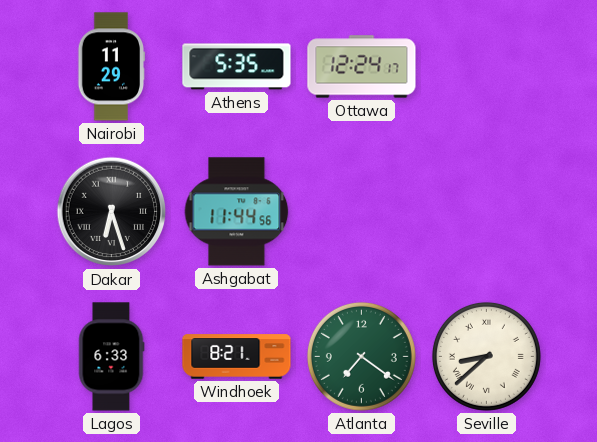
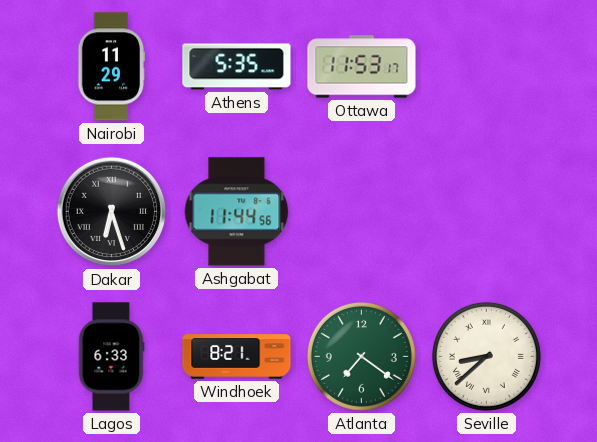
Ottawa: 12:24 -> 11:53
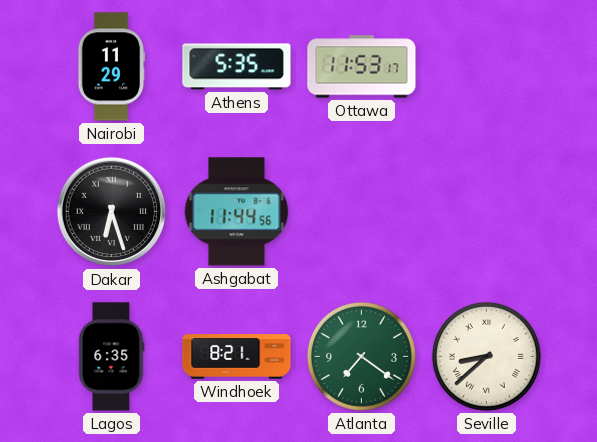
Lagos: 6:33 -> 6:35
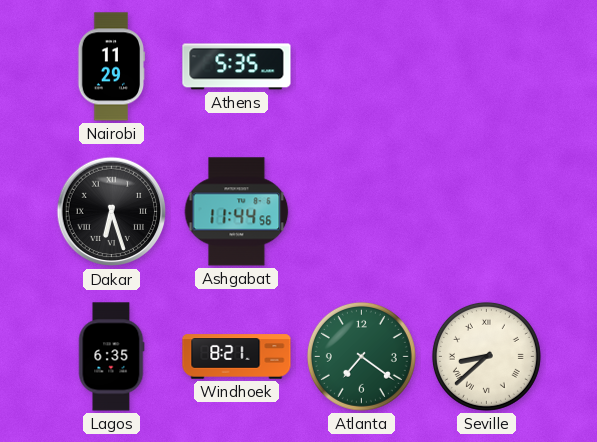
Ottawa: 11:53 -> none
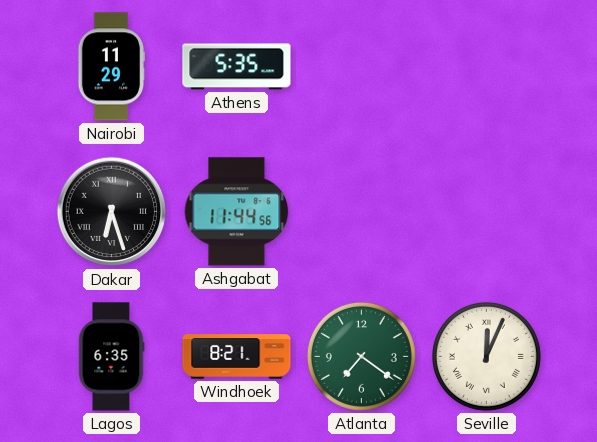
Seville: 8:38 -> 12:04
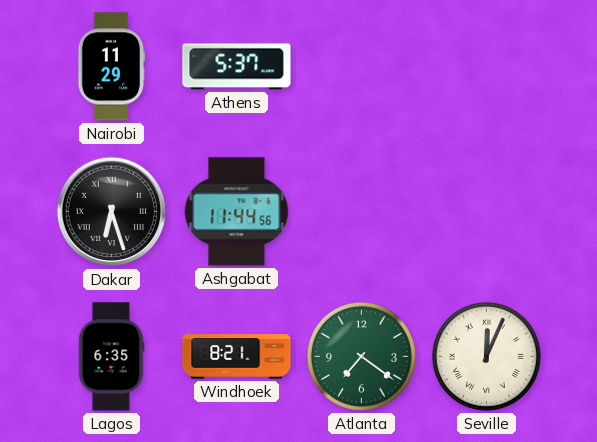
Athens: 5:35 -> 5:37
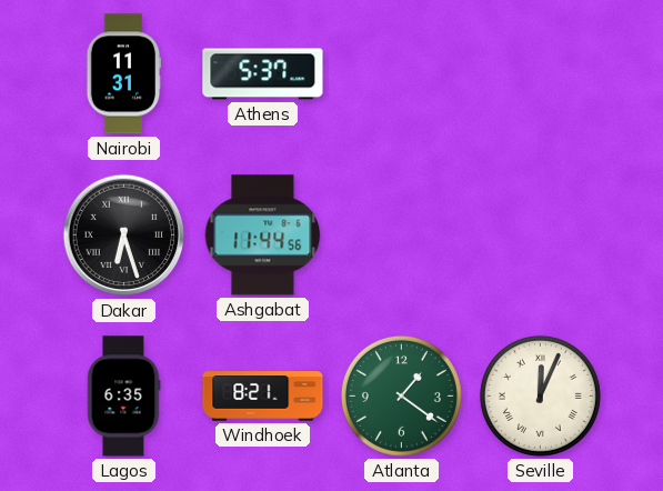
Nairobi: 11:29 -> 11:31
Atlanta: 7:21 -> 1:21
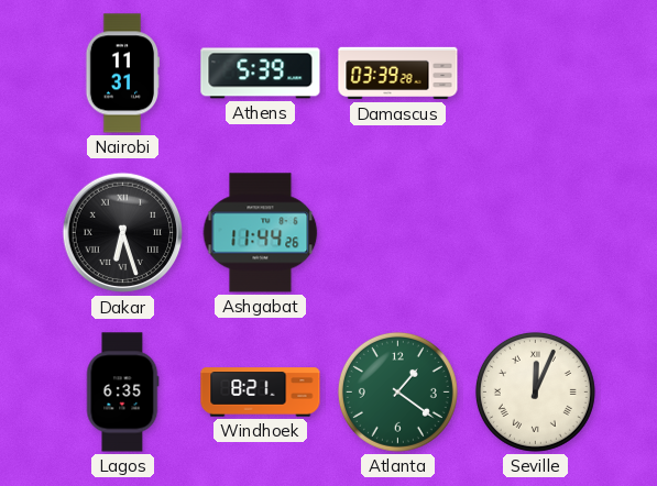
Athens: 5:37 -> 5:39
Damascus: none -> 03:39
Ashgabat: 11:44:56 -> 11:44:26
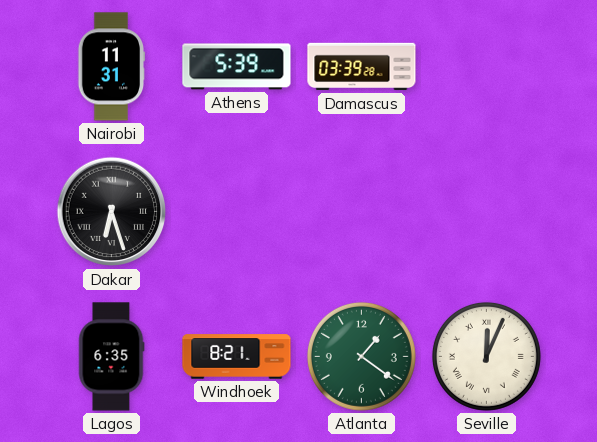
Ashgabat: 11:44 -> none
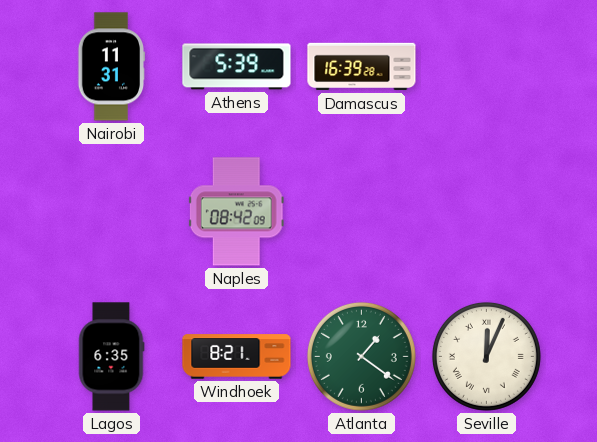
Damascus: 03:39 -> 16:39
Dakar: 6:27 -> none
Naples: none -> 08:42
